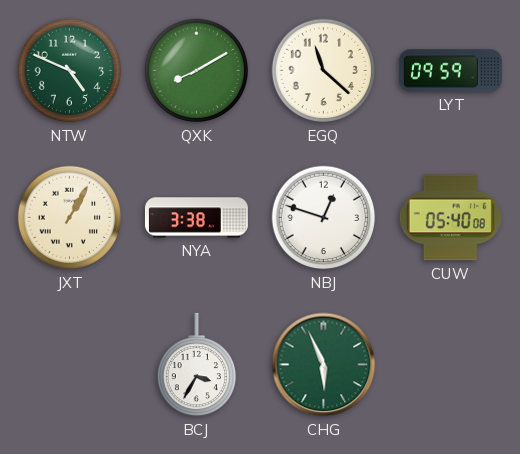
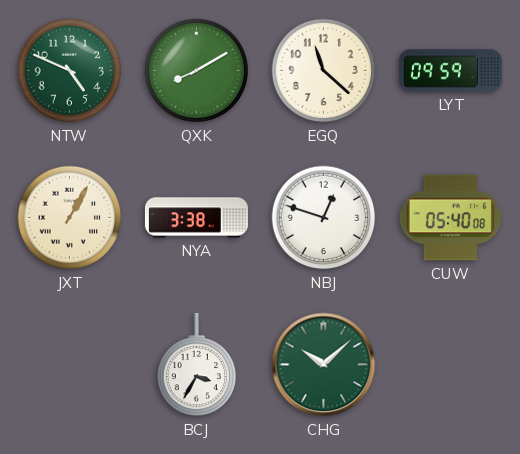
CHG: 5:56 -> 10:08
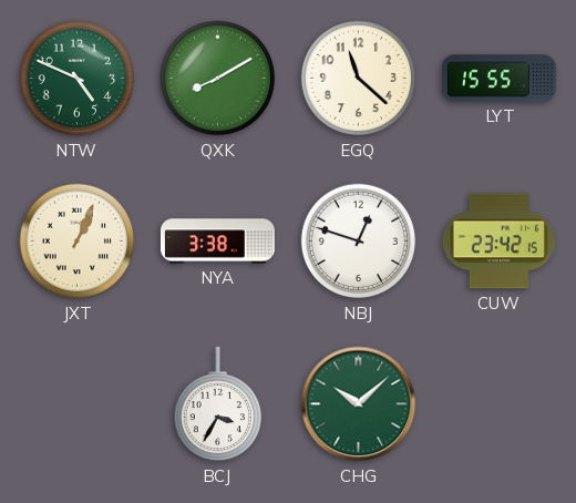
LYT: 09:59 -> 15:55
JXT: 1:05 -> 1:04
CUW: 05:40 -> 23:42
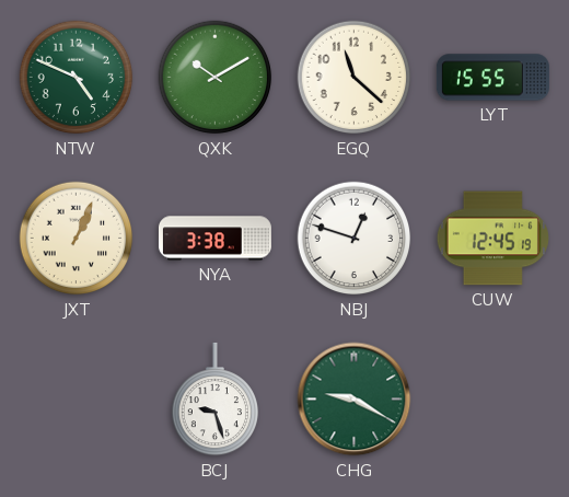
QXK: 8:10 -> 10:10
CUW: 23:42 -> 12:45
BCJ: 3:35 -> 9:27
CHG: 10:08 -> 9:20
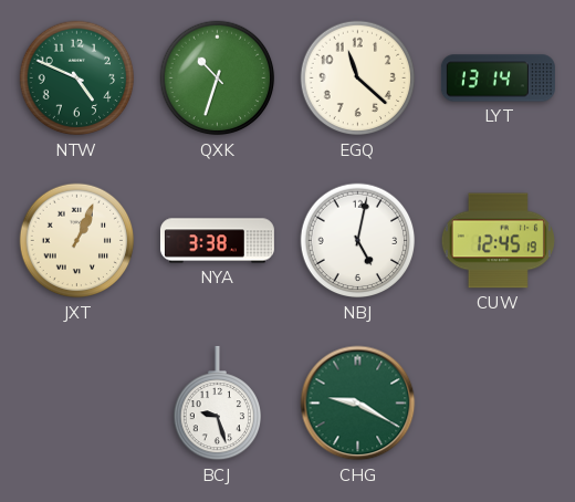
QXK: 10:10 -> 10:33
LYT: 15:55 -> 13:14
NBJ: 12:48 -> 5:02
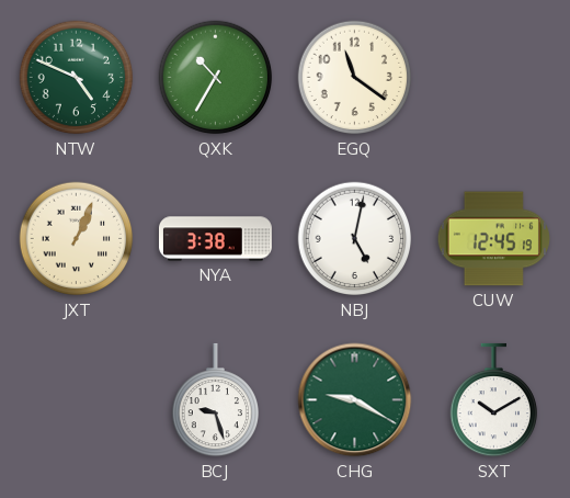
QXK: 10:33 -> 10:35
EGQ: 11:22 -> 11:21
LYT: 13:14 -> none
SXT: none -> 10:10
